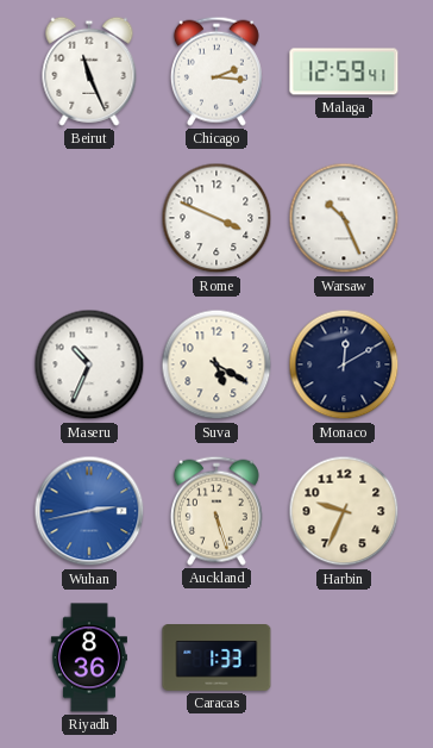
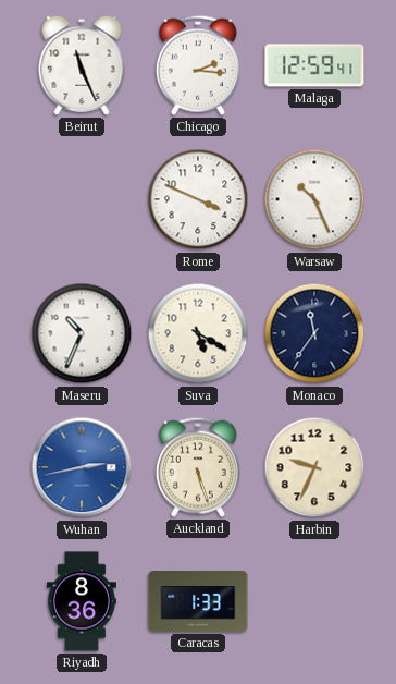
Monaco: 12:10 -> 11:36
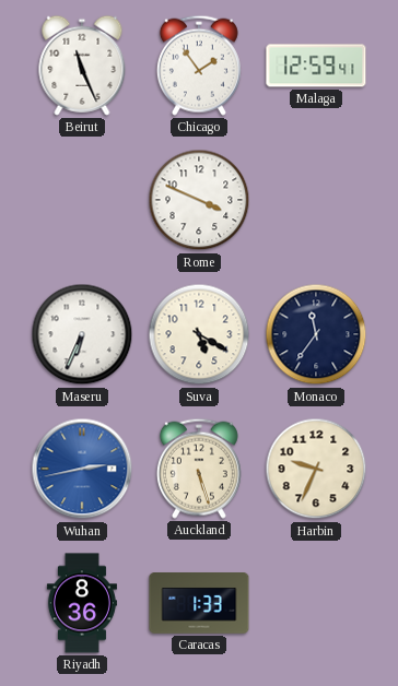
Chicago: 2:16 -> 1:54
Warsaw: 10:26 -> none
Maseru: 10:34 -> 6:34
